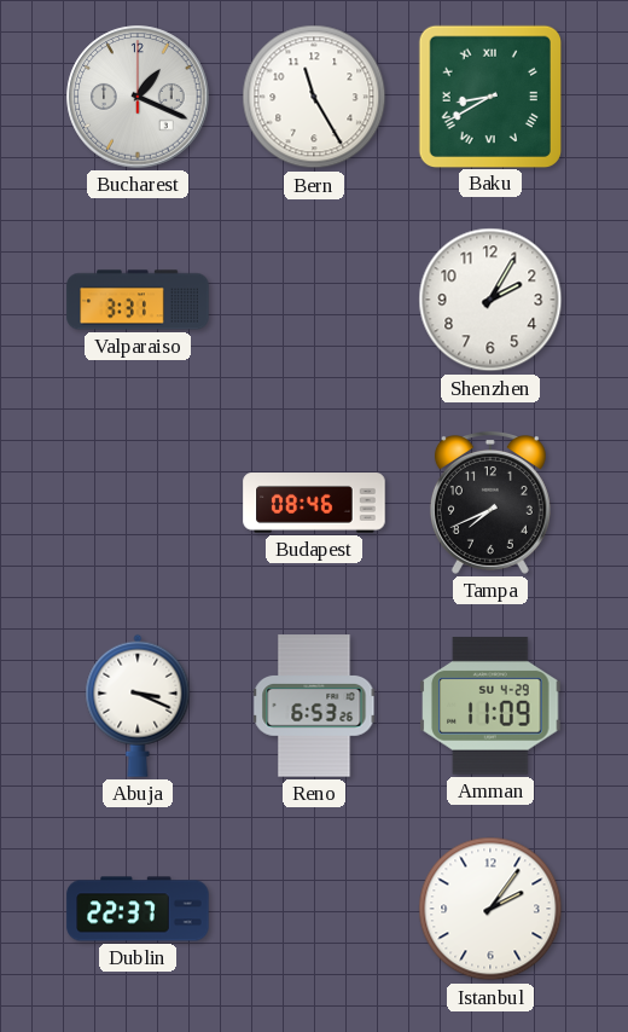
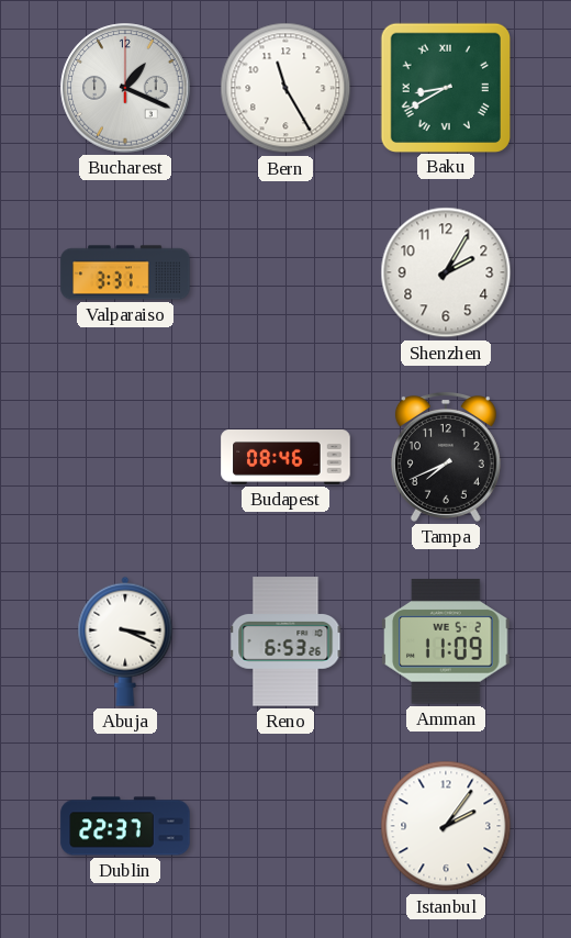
Amman date: SU 4-29 -> WE 5-2
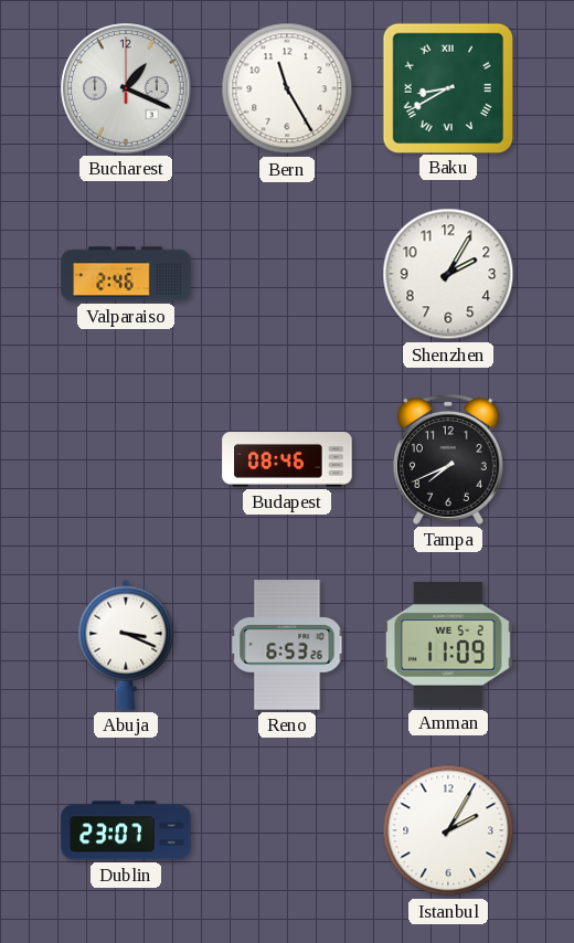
Valparaiso: 3:31 -> 2:46
Dublin: 22:37 -> 23:07
Istanbul: 2:06 -> 2:05
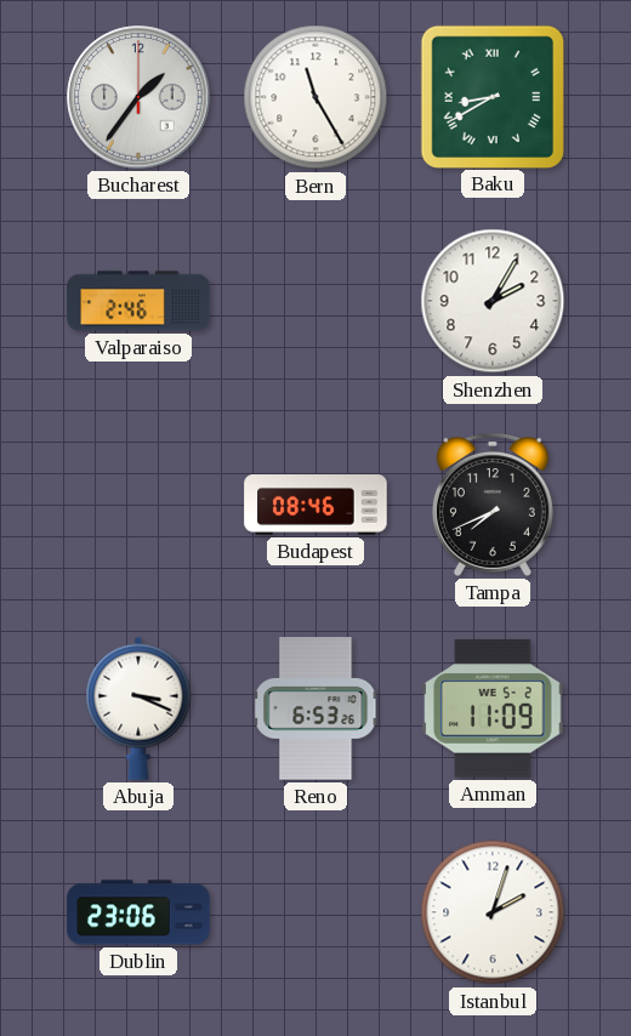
Bucharest: 1:19 -> 1:36
Dublin: 23:07 -> 23:06
Istanbul: 2:05 -> 2:03
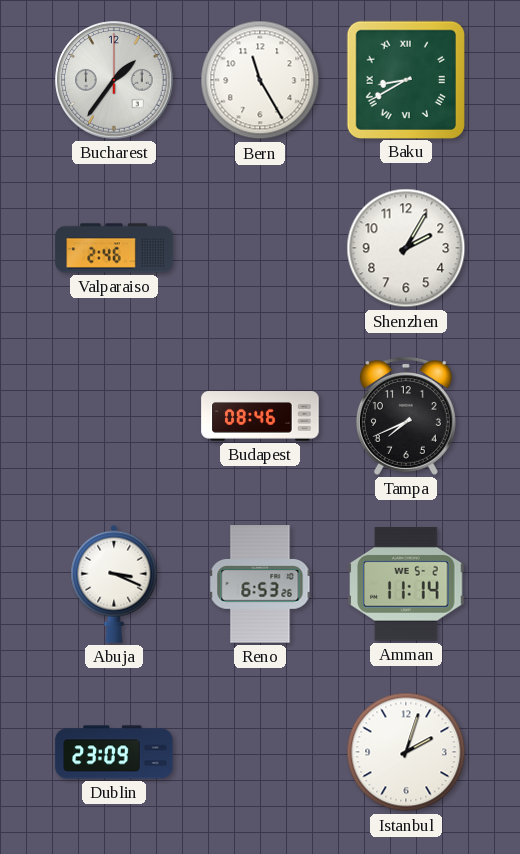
Amman: 11:09 -> 11:14
Dublin: 23:06 -> 23:09
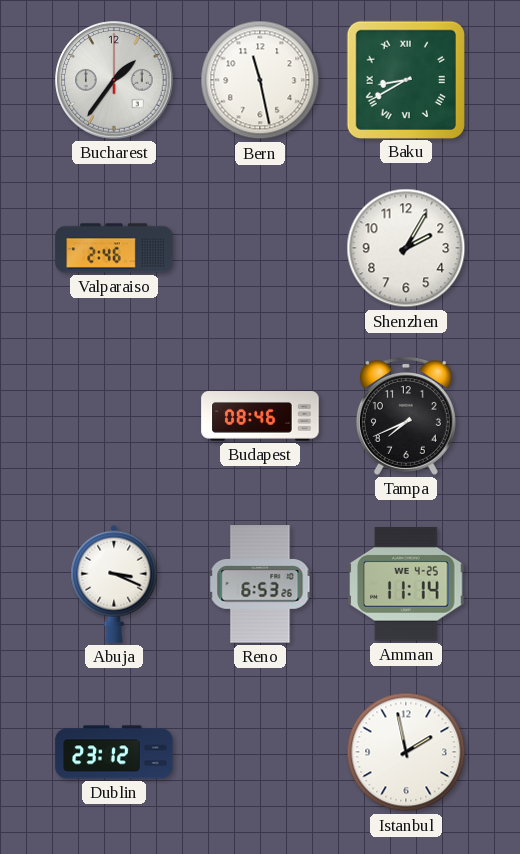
Bern: 11:25 -> 11:28
Amman date: WE 5-2 -> WE 4-25
Dublin: 23:09 -> 23:12
Istanbul: 2:03 -> 1:58
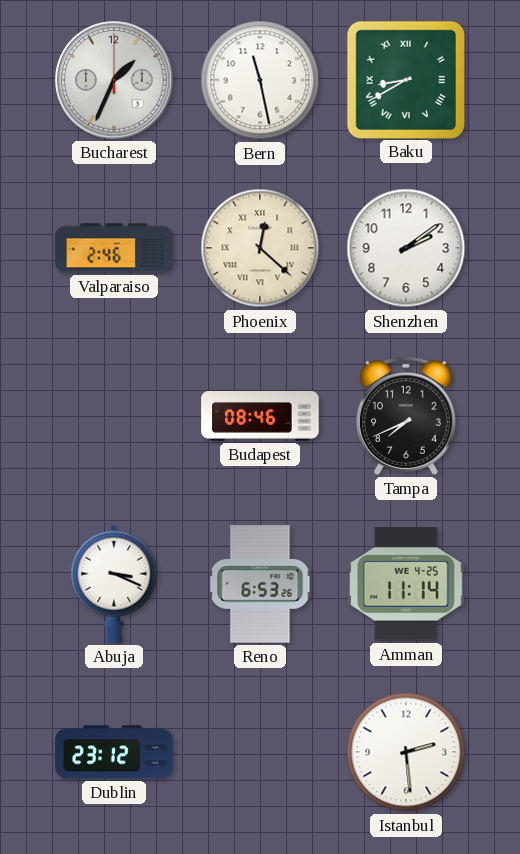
Bucharest: 1:36 -> 1:34
Phoenix: none -> 12:22
Shenzhen: 2:05 -> 2:09
Istanbul: 1:58 -> 2:29
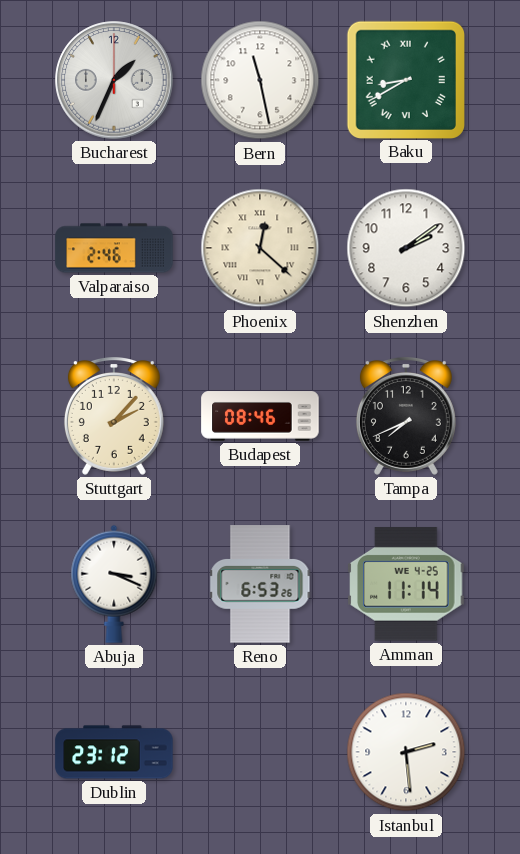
Stuttgart: none -> 2:07
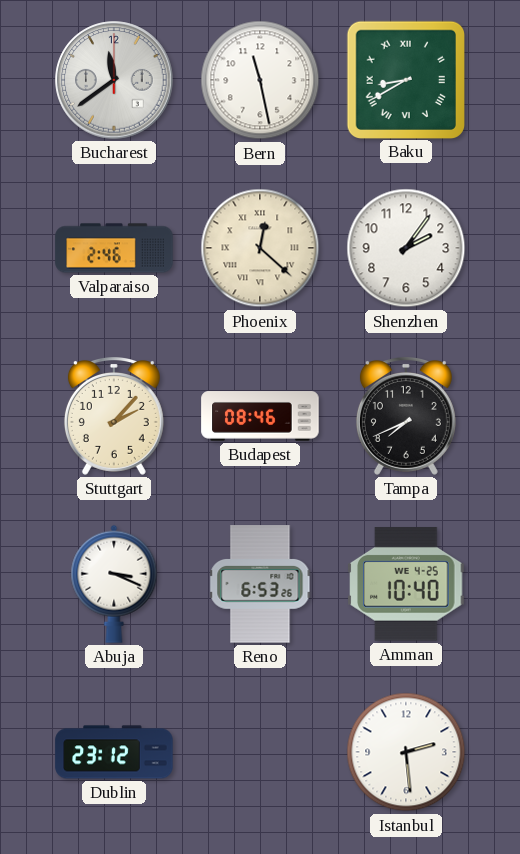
Bucharest: 1:34 -> 11:39
Shenzhen: 2:09 -> 2:06
Amman: 11:14 -> 10:40
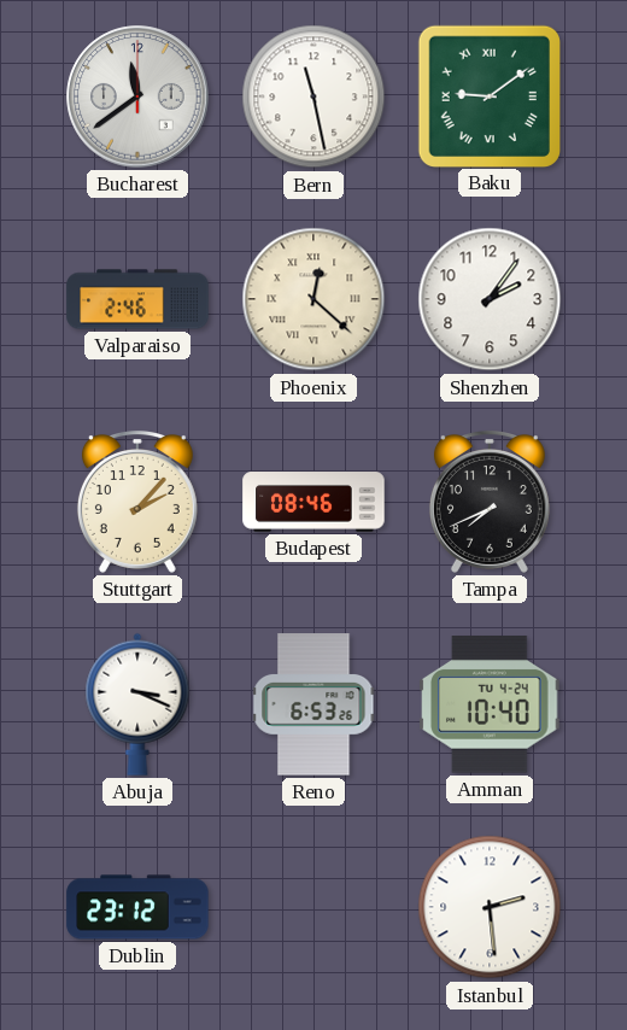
Baku: 8:40 -> 9:09
Amman date: WE 4-25 -> TU 4-24
